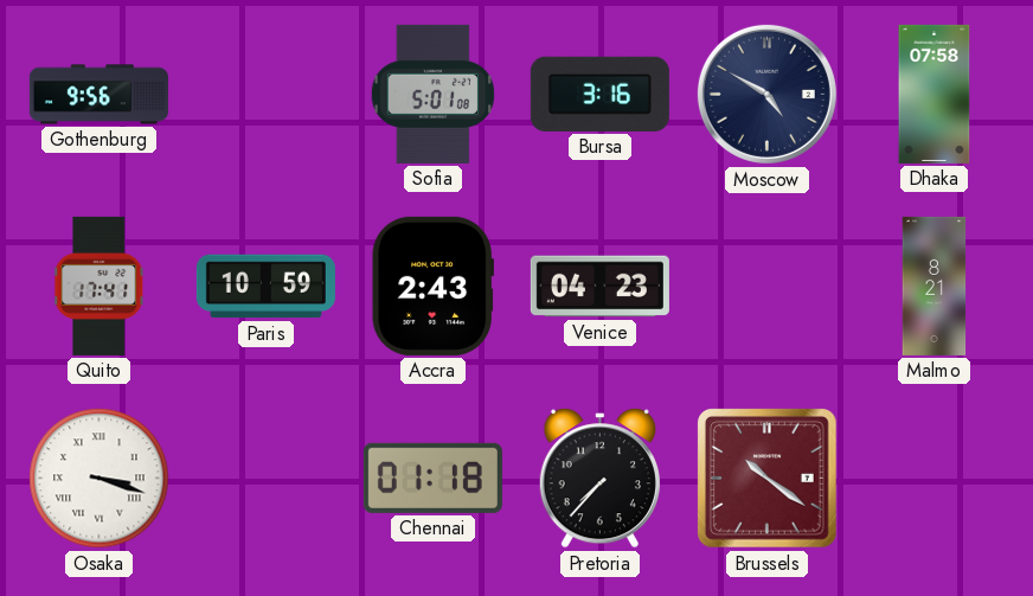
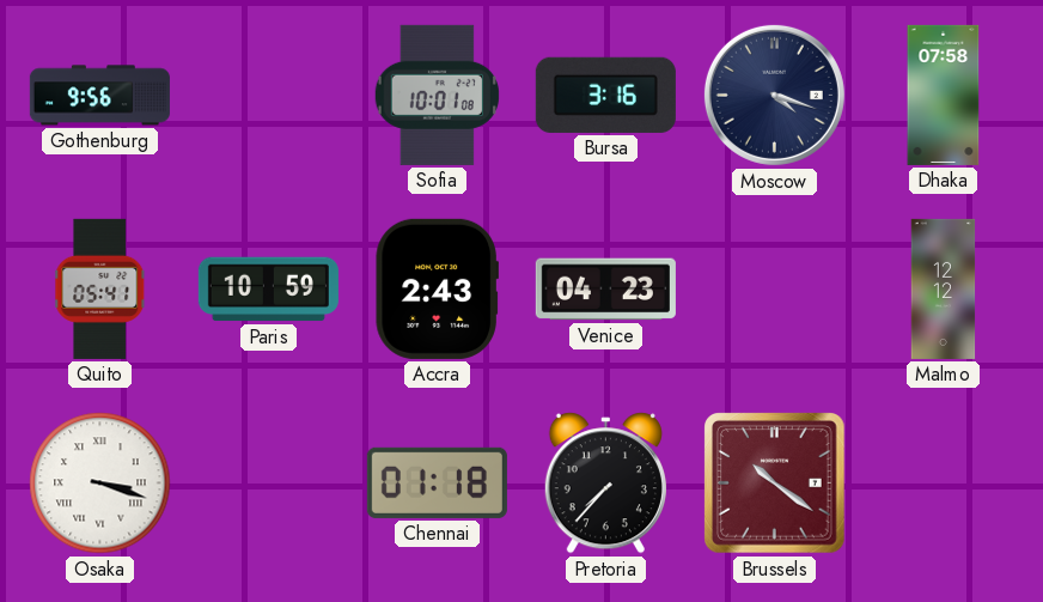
Sofia: 5:01 -> 10:01
Moscow: 4:50 -> 4:18
Quito: 17:41 -> 05:41
Malmo: 8:21 -> 12:12
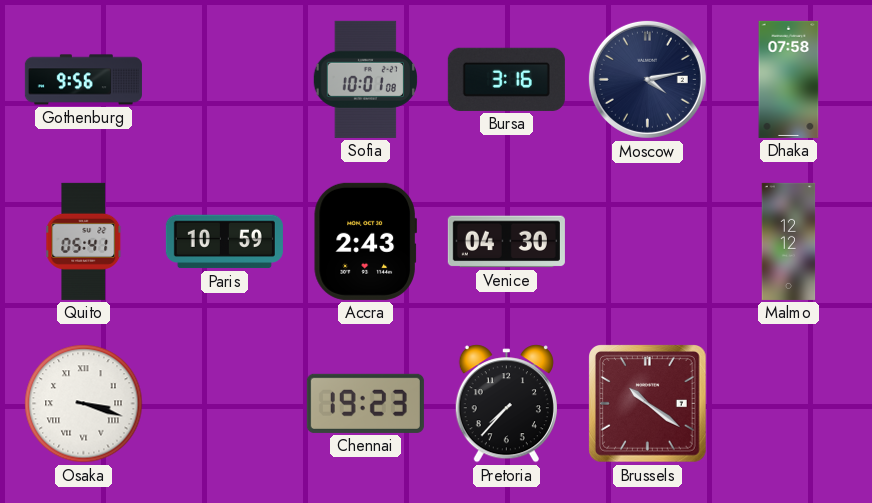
Moscow: 4:18 -> 4:13
Venice: 04:23 -> 04:30
Chennai: 01:18 -> 19:23
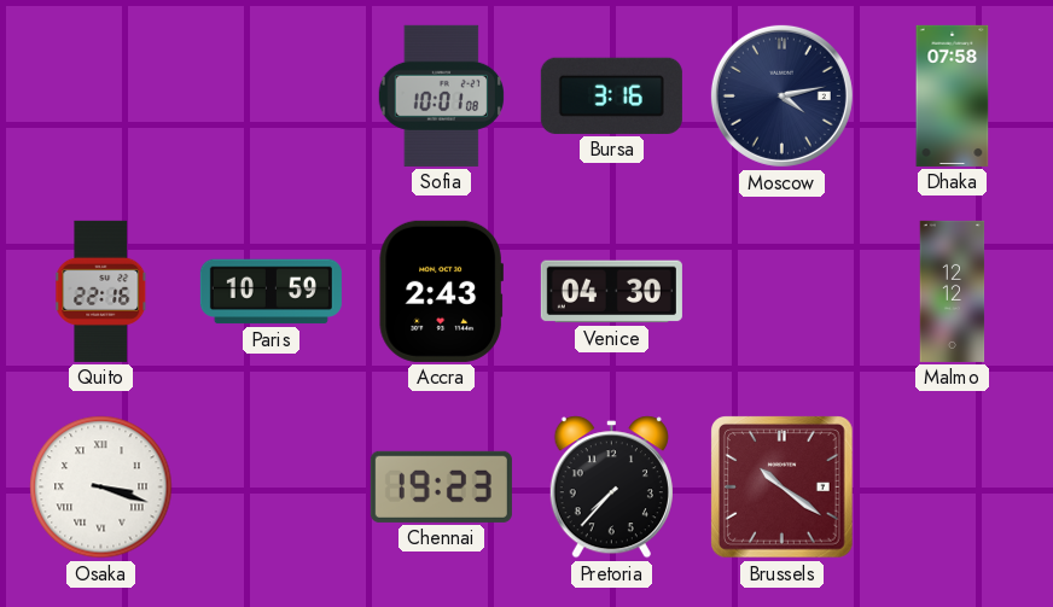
Gothenburg: 9:56 -> none
Quito: 05:41 -> 22:16
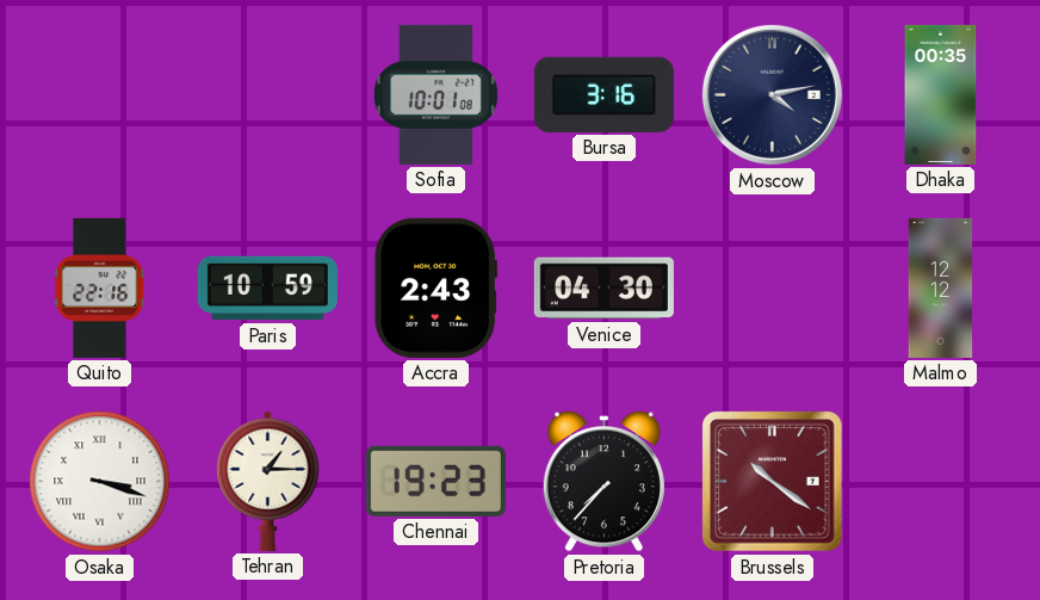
Dhaka: 07:58 -> 00:35
Tehran: none -> 1:15
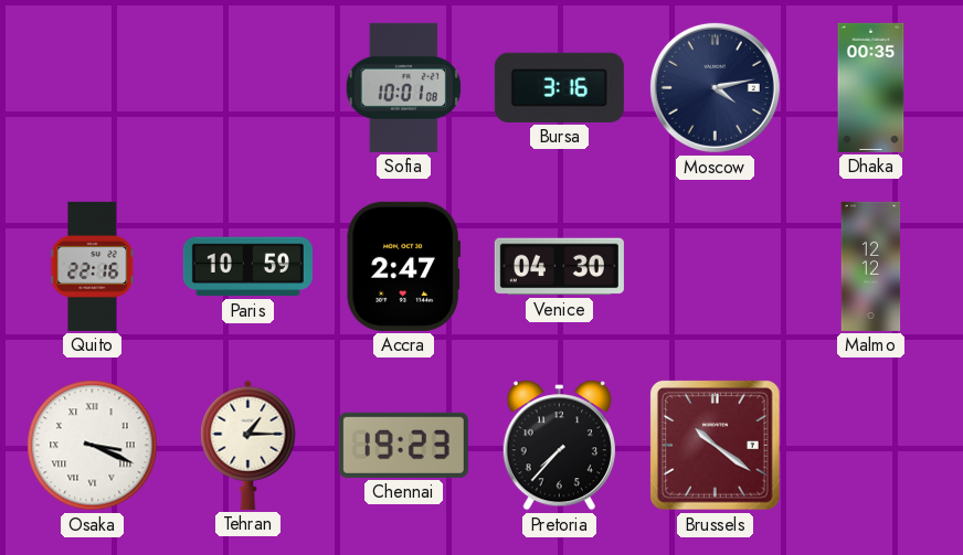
Accra: 2:43 -> 2:47
Osaka: 3:18 -> 3:19
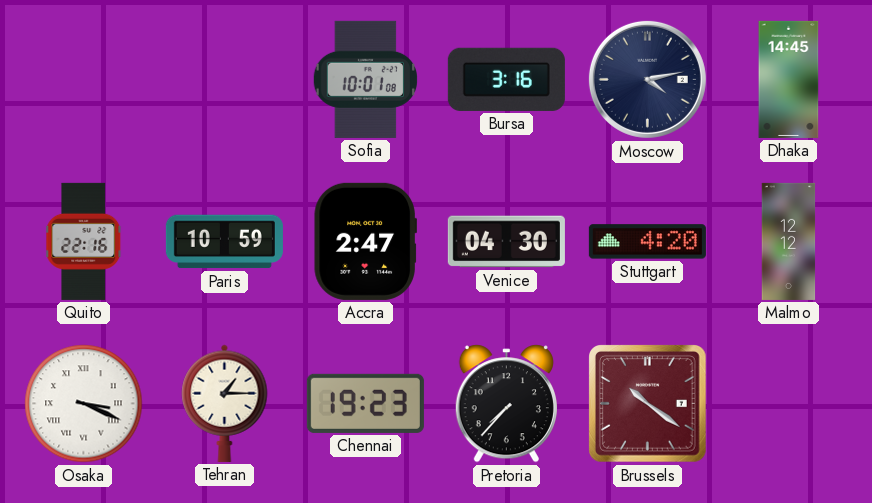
Dhaka: 00:35 -> 14:45
Stuttgart: none -> 4:20
